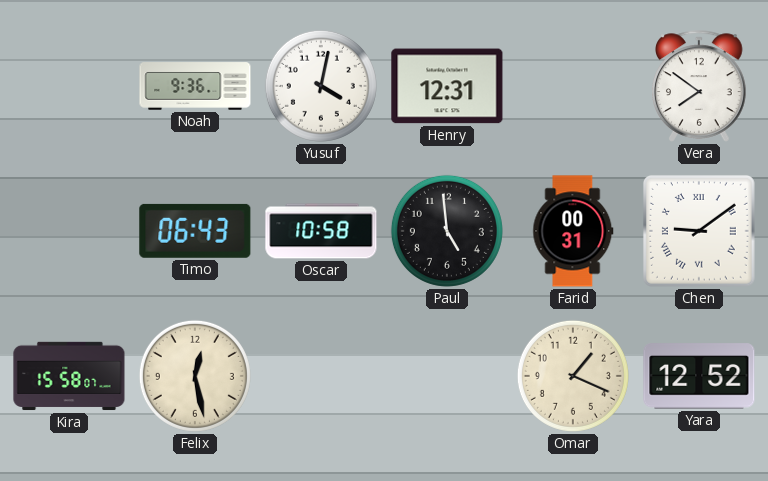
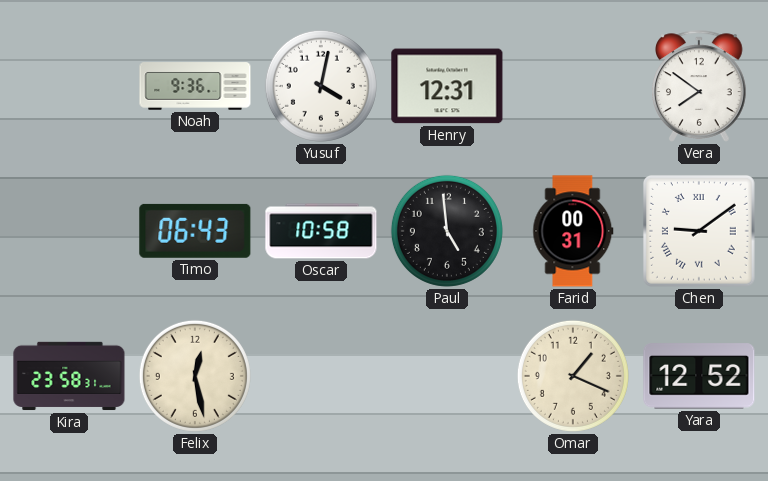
Kira: 15:58 -> 23:58
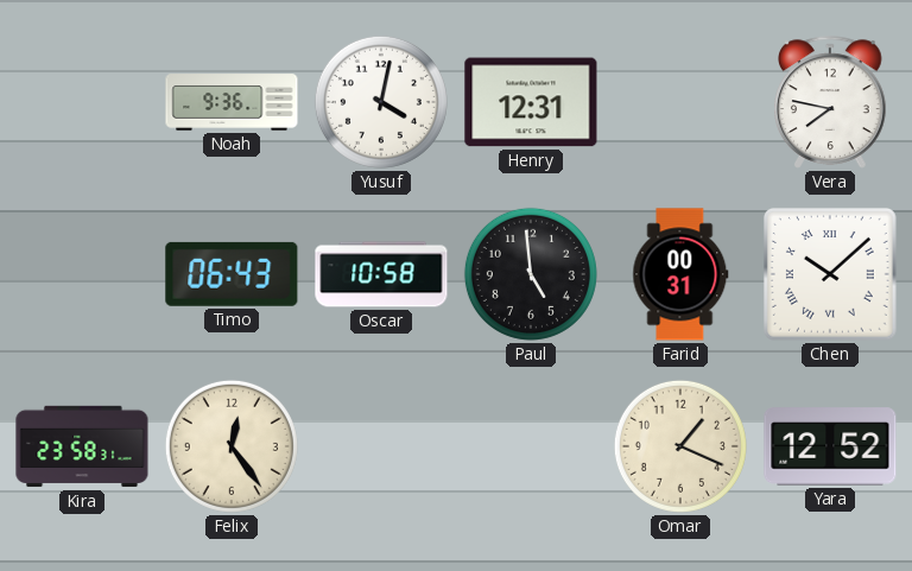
Vera: 7:51 -> 7:47
Chen: 9:09 -> 10:08
Felix: 12:28 -> 12:24
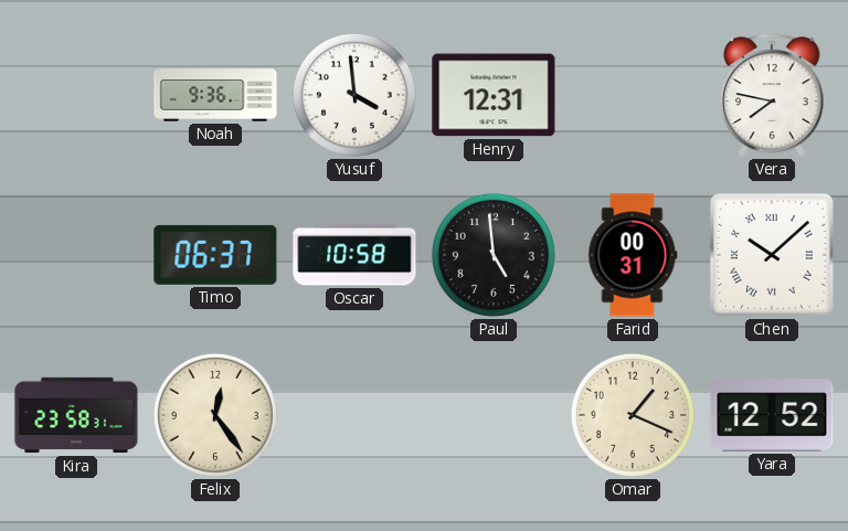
Yusuf: 4:02 -> 3:59
Timo: 06:43 -> 06:37
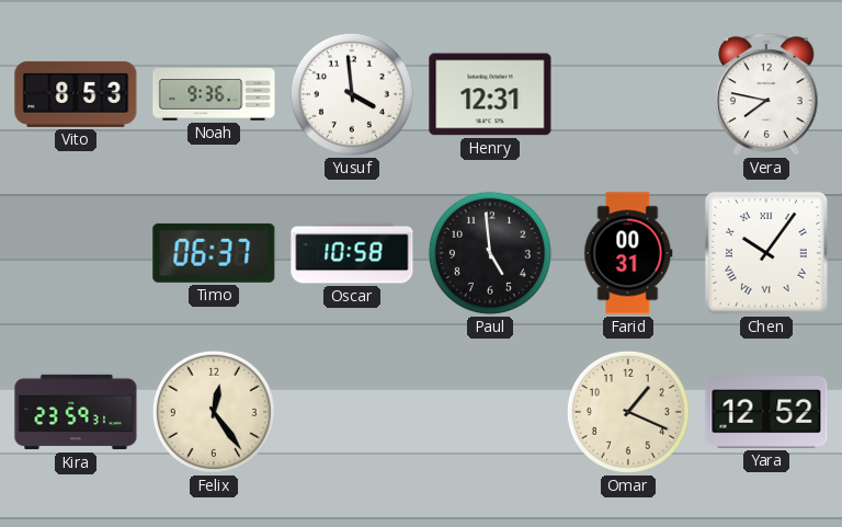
Vito: none -> 8:53
Chen: 10:08 -> 10:06
Kira: 23:58 -> 23:59
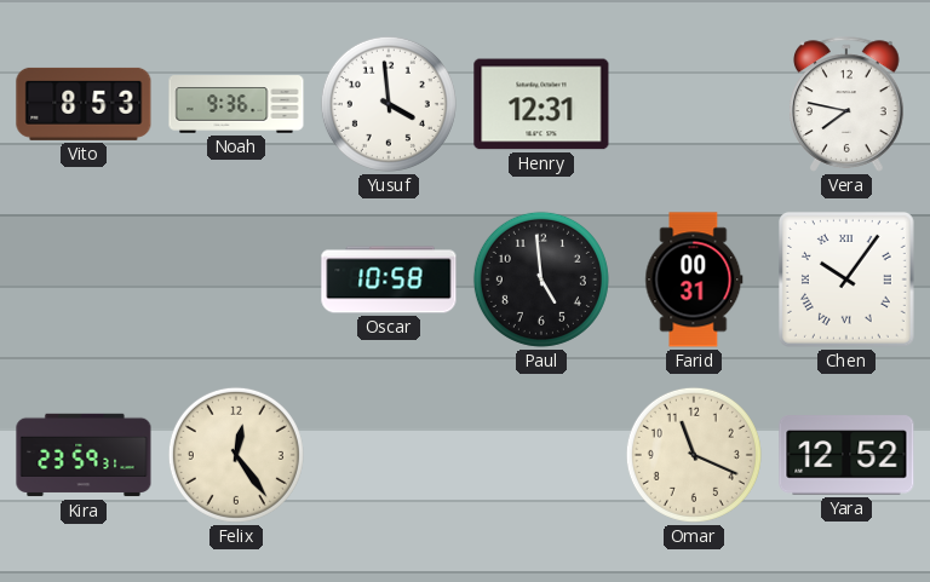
Timo: 06:37 -> none
Omar: 1:19 -> 11:19
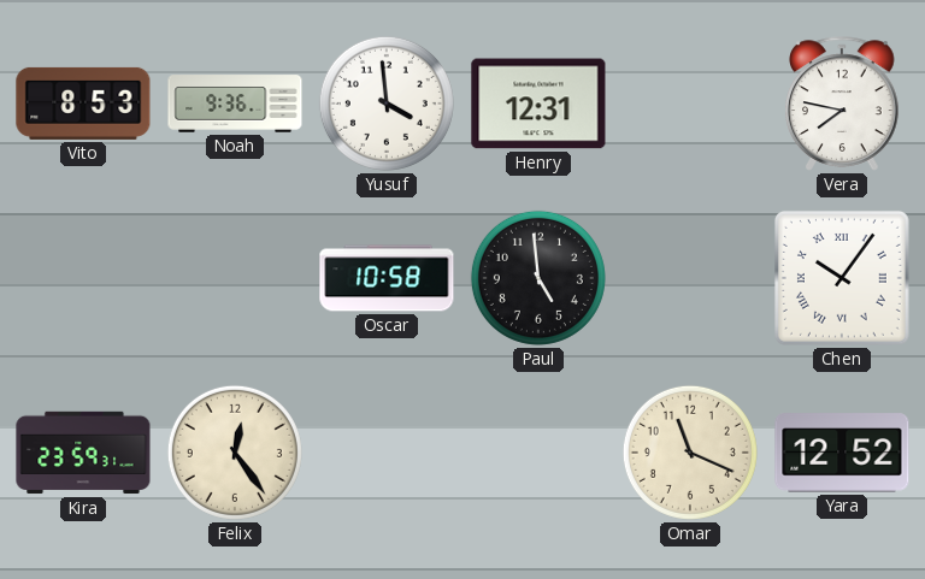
Farid: 00:31 -> none
